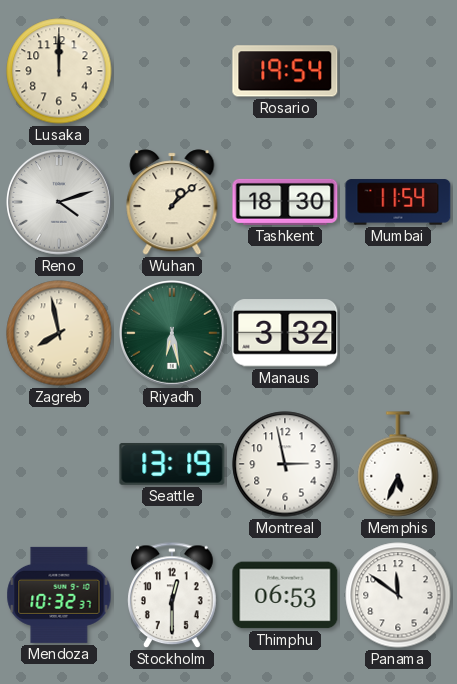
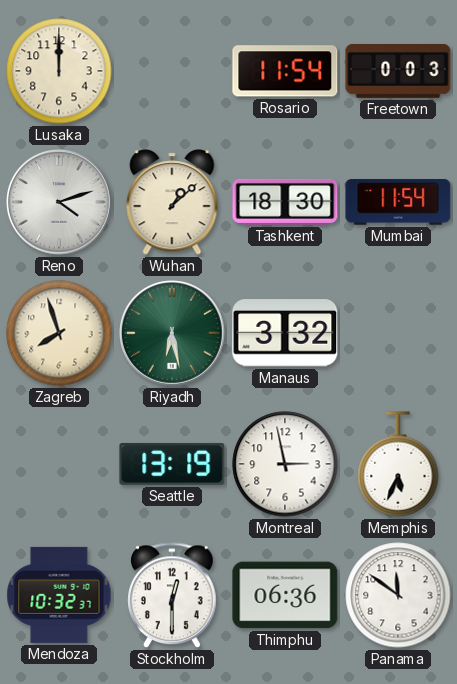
Rosario: 19:54 -> 11:54
Freetown: none -> 0:03
Zagreb: 7:58 -> 7:57
Thimphu: 06:53 -> 06:36
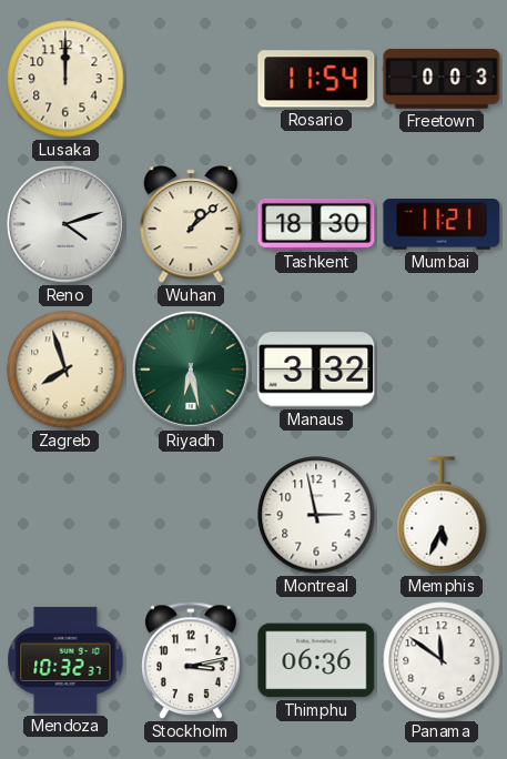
Mumbai: 11:54 -> 11:21
Seattle: 13:19 -> none
Stockholm: 12:30 -> 3:13
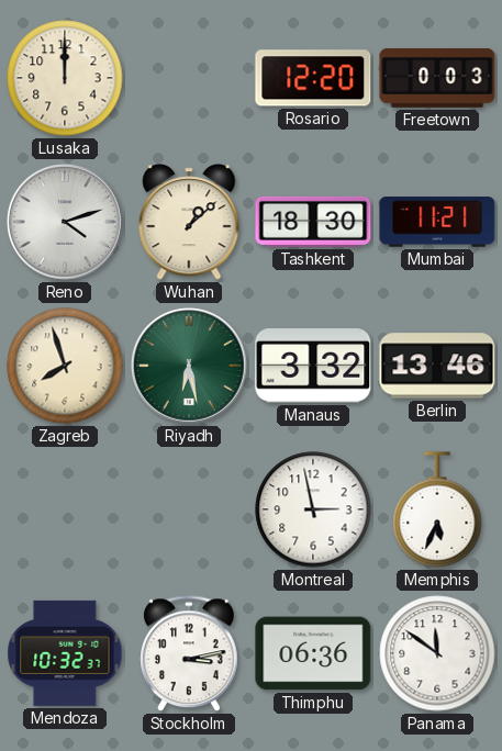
Rosario: 11:54 -> 12:20
Berlin: none -> 13:46
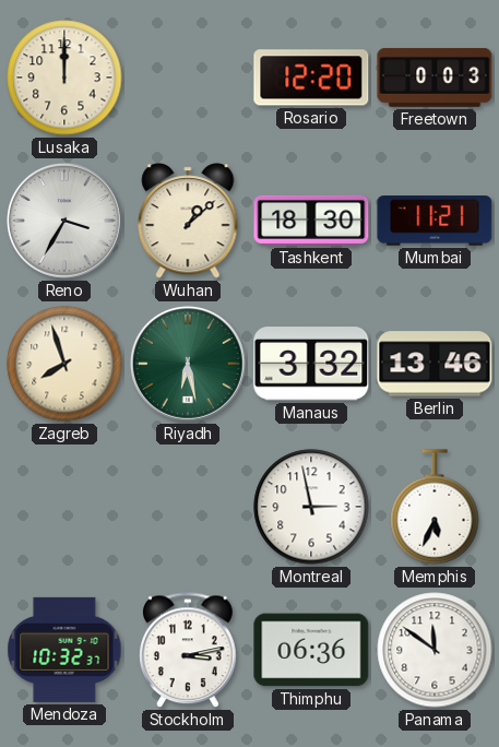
Reno: 4:12 -> 3:35
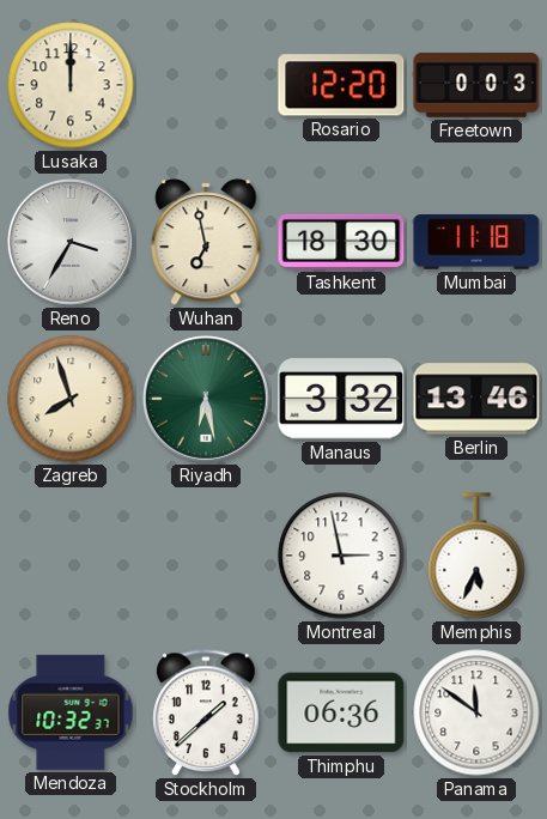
Wuhan: 1:08 -> 6:58
Mumbai: 11:21 -> 11:18
Stockholm: 3:13 -> 1:38
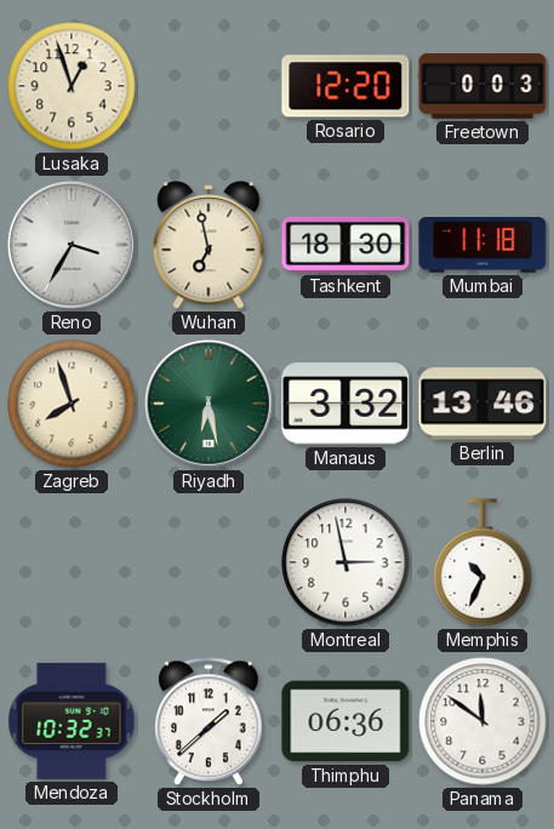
Lusaka: 12:00 -> 12:57
Memphis: 5:34 -> 10:34
